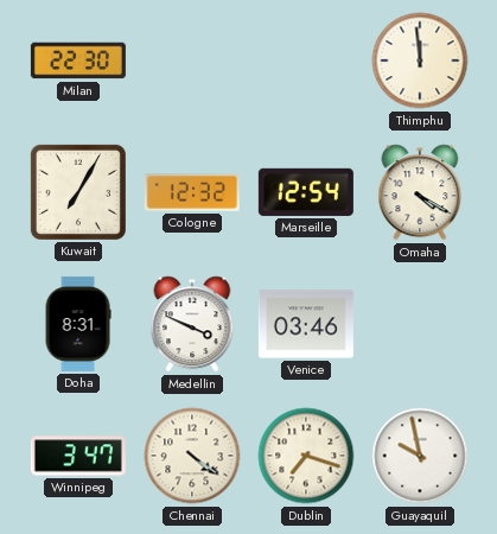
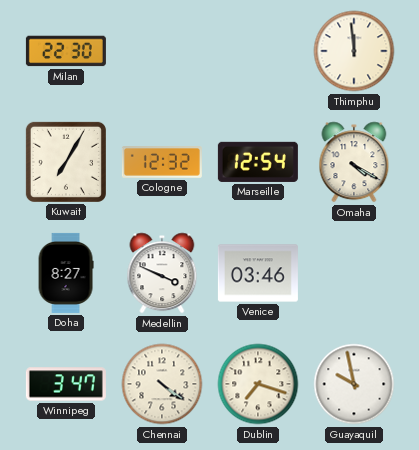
Doha: 8:31 -> 8:27
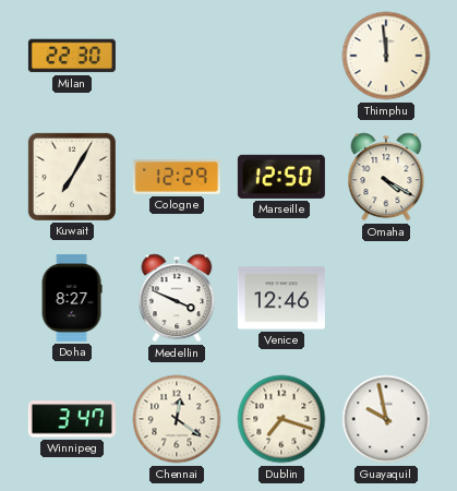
Cologne: 12:32 -> 12:29
Marseille: 12:54 -> 12:50
Venice: 03:46 -> 12:46
Chennai: 4:21 -> 12:21
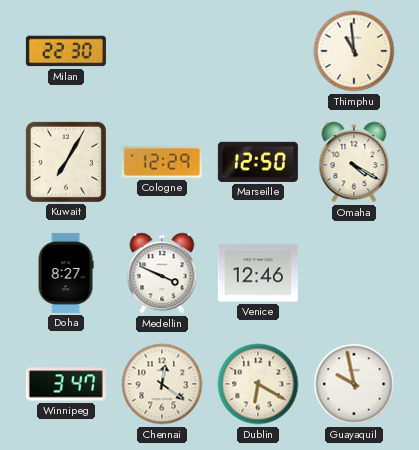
Thimphu: 11:59 -> 10:59
Dublin: 7:18 -> 6:20
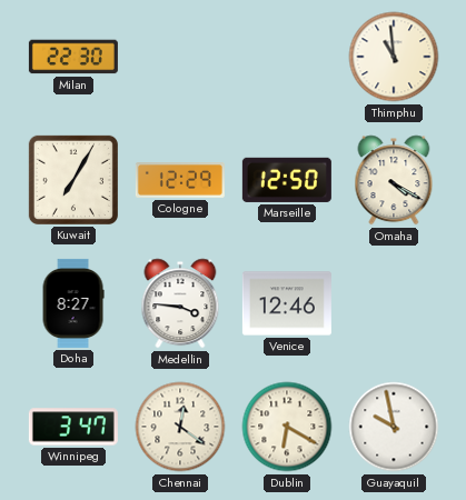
Medellin: 3:49 -> 3:46
